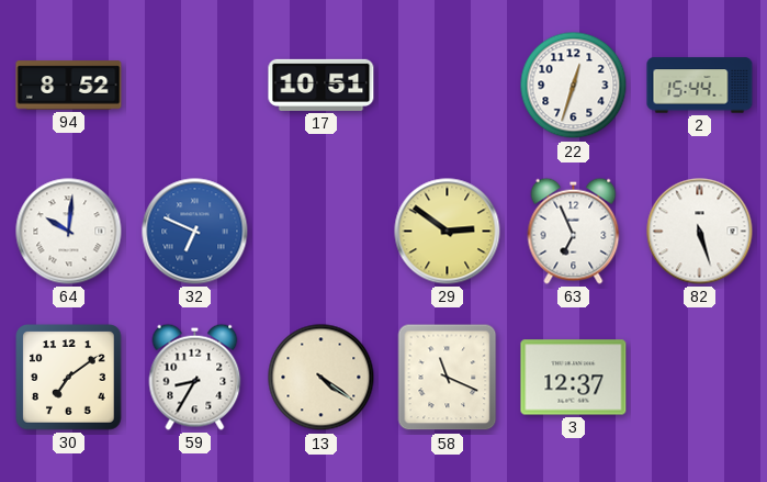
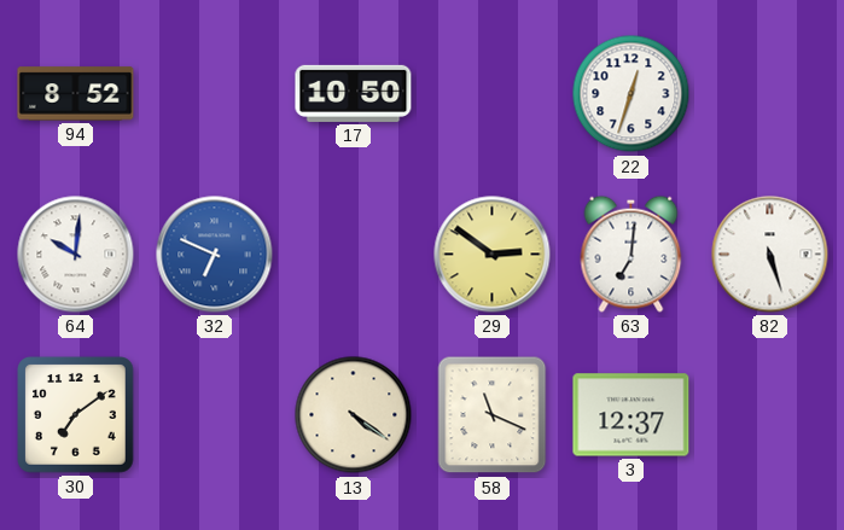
17: 10:51 -> 10:50
2: 15:44 -> none
63: 6:56 -> 7:01
59: 8:35 -> none
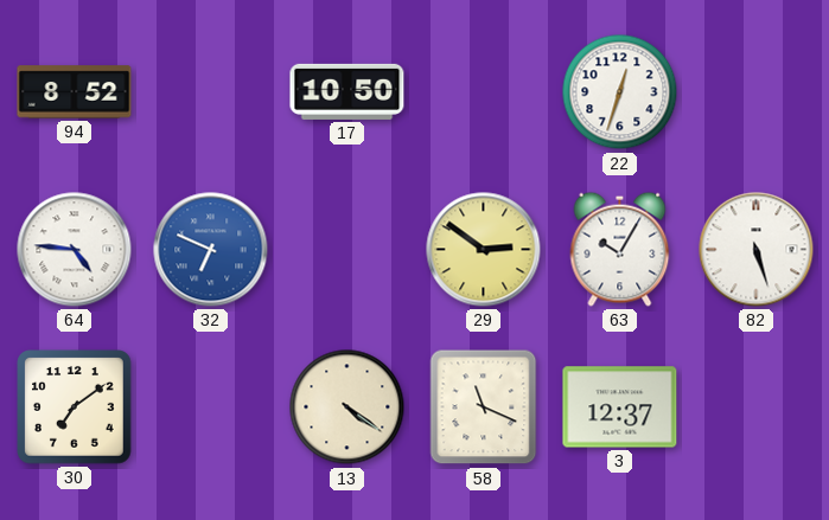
64: 10:01 -> 4:46
63: 7:01 -> 10:05
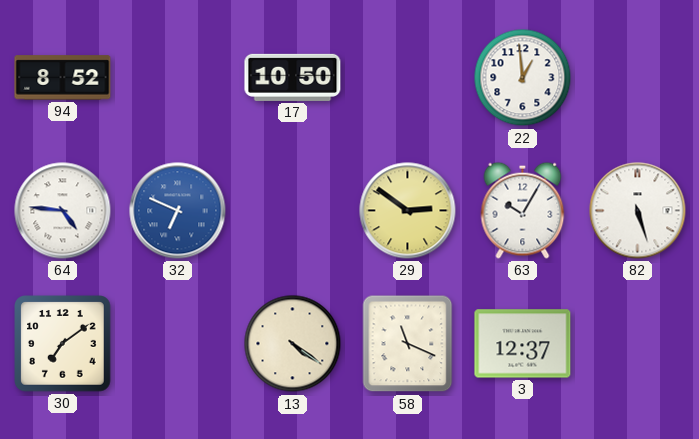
22: 12:33 -> 12:59
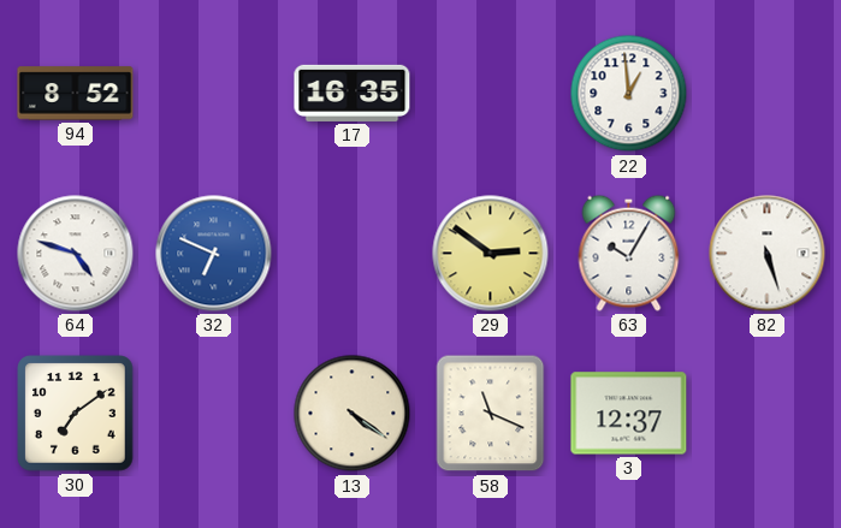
17: 10:50 -> 16:35
64: 4:46 -> 4:48
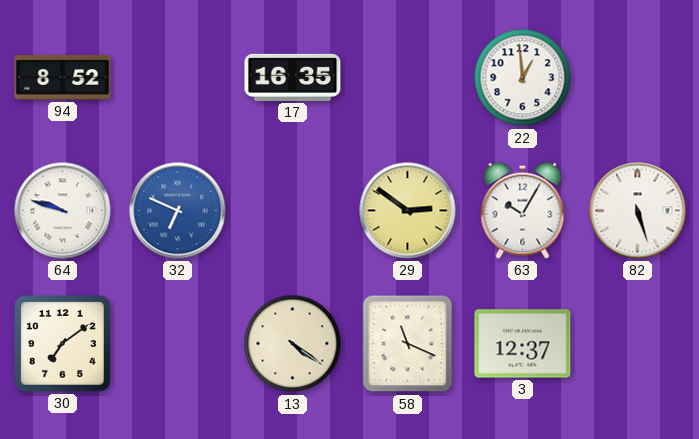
64: 4:48 -> 9:48
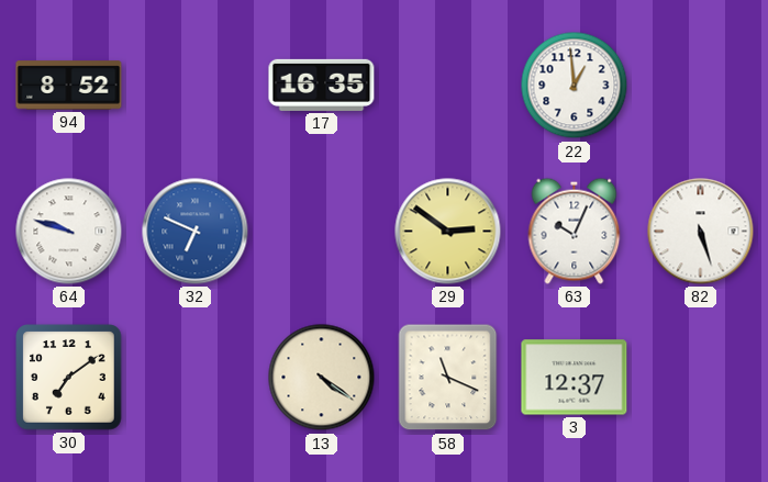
63: 10:05 -> 10:04
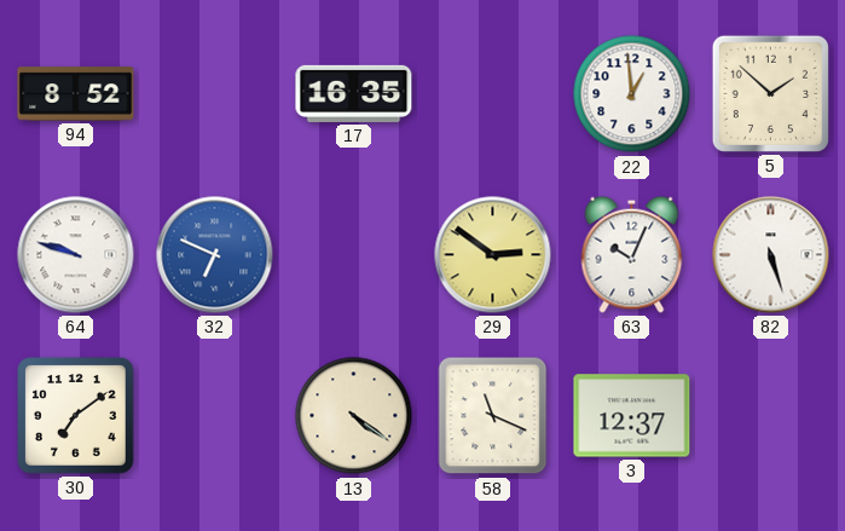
5: none -> 1:52
